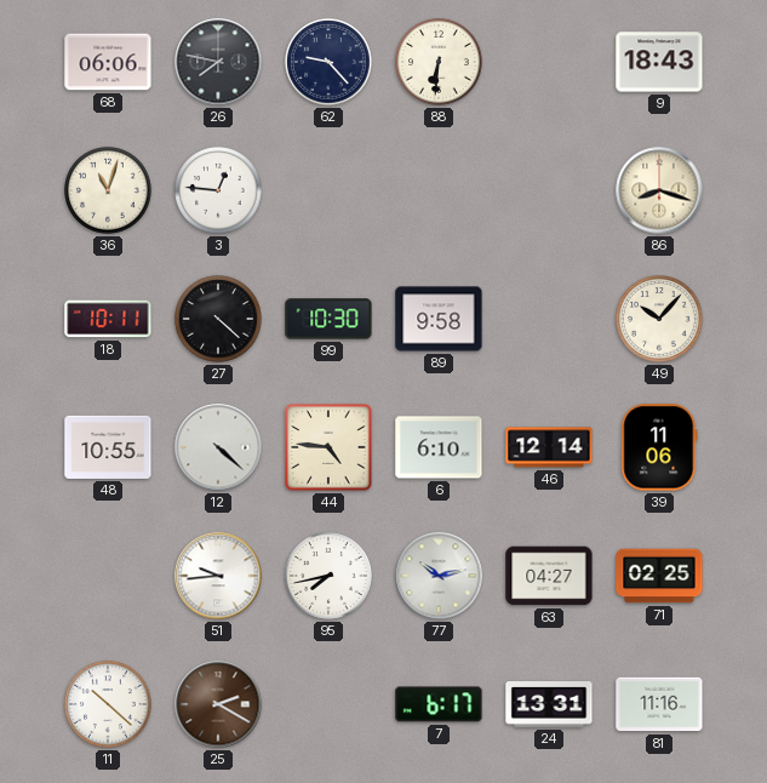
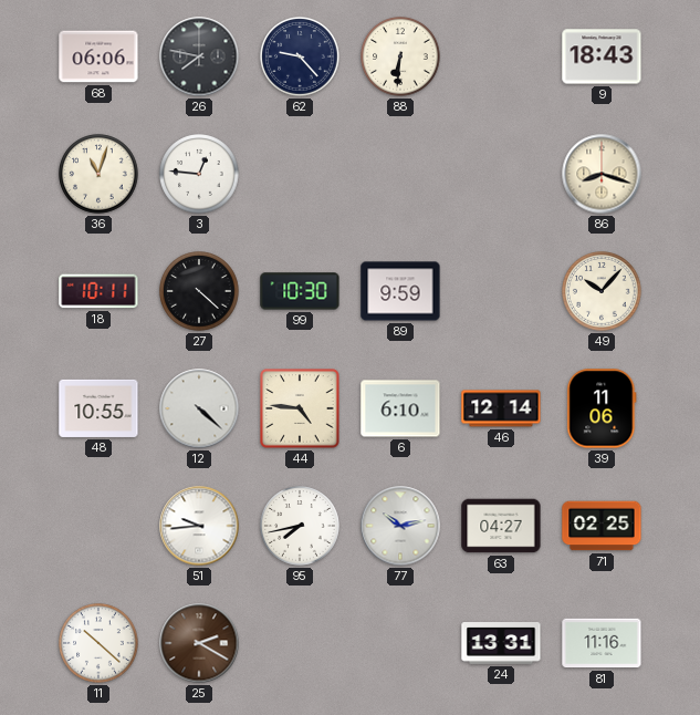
89: 9:58 -> 9:59
7: 6:17 -> none
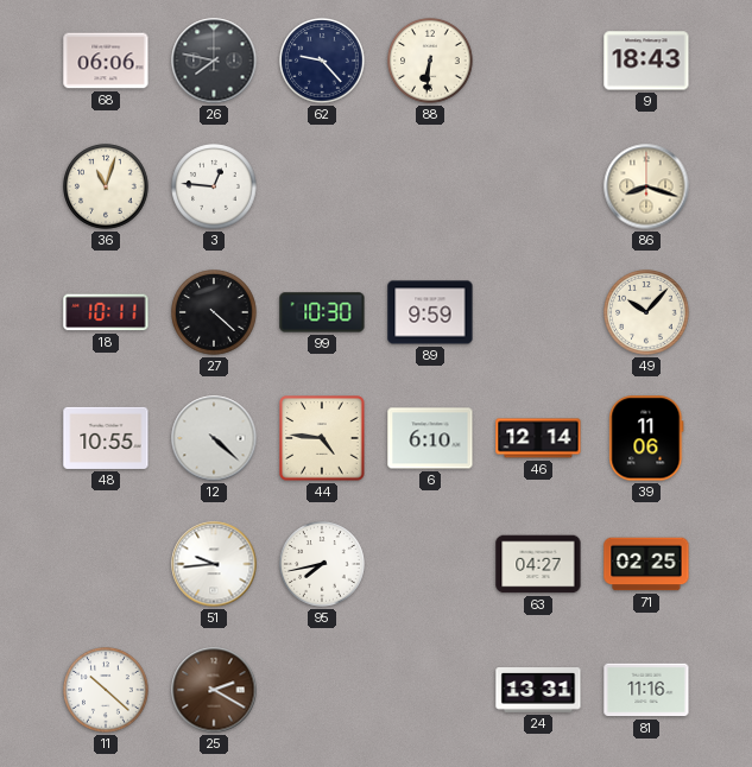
77: 10:13 -> none
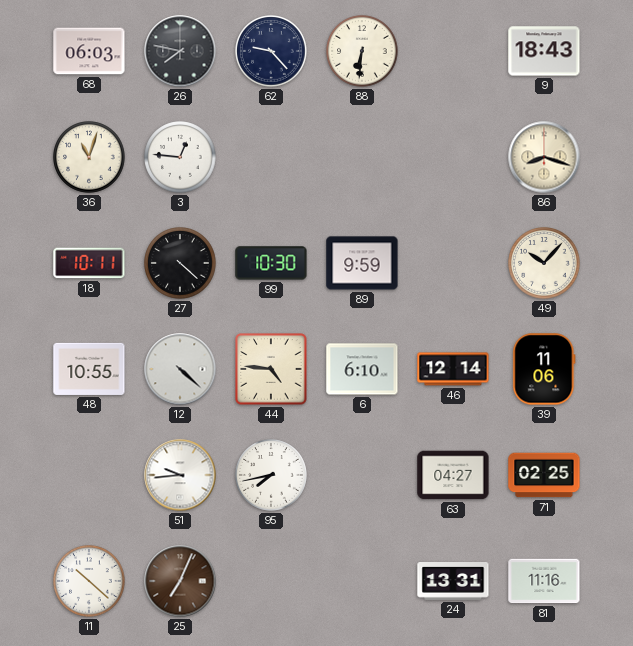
68: 06:06 -> 06:03
25: 2:20 -> 7:04
